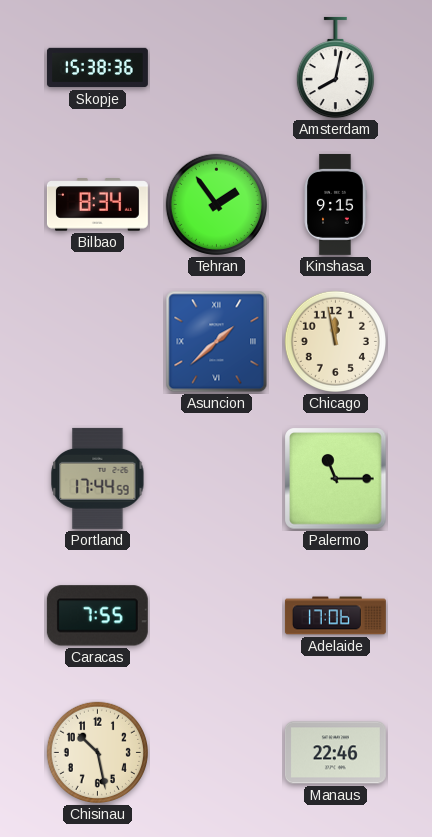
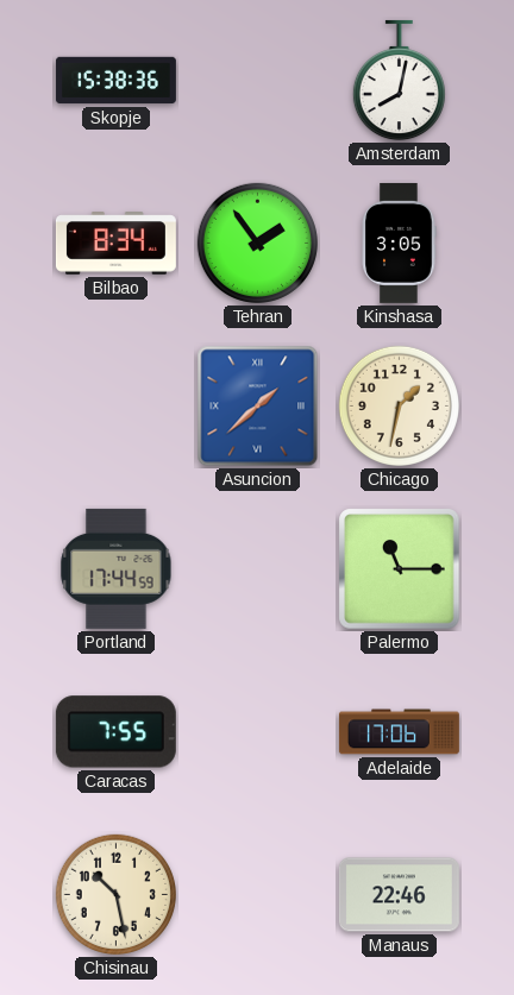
Kinshasa: 9:15 -> 3:05
Chicago: 11:58 -> 1:32
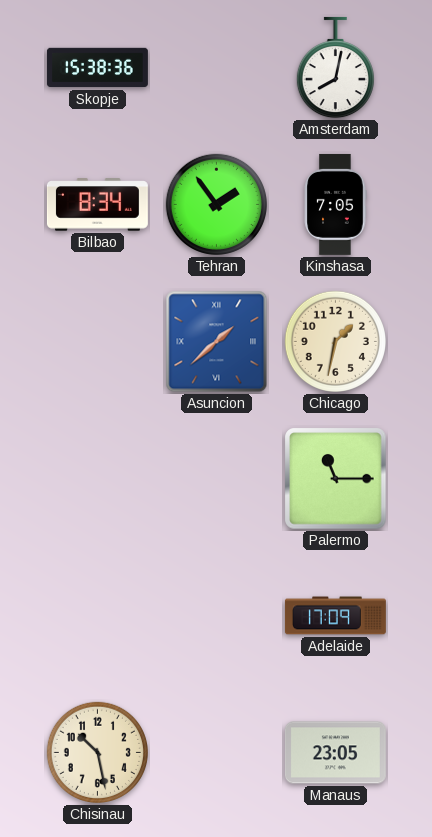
Kinshasa: 3:05 -> 7:05
Portland: 17:44 -> none
Caracas: 7:55 -> none
Adelaide: 17:06 -> 17:09
Manaus: 22:46 -> 23:05
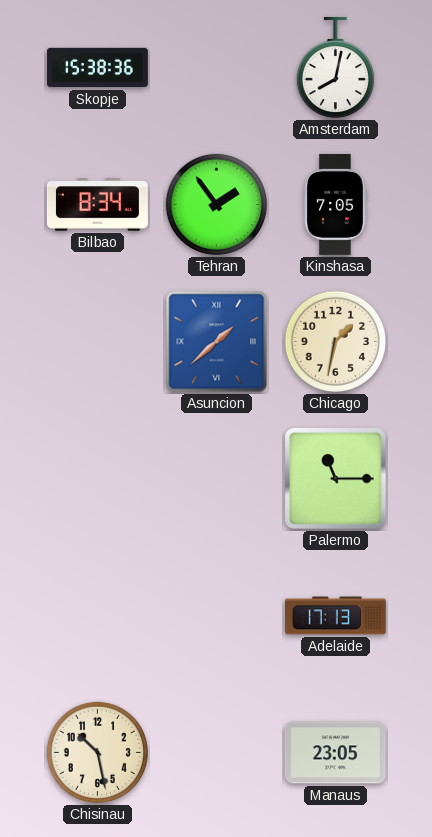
Adelaide: 17:09 -> 17:13
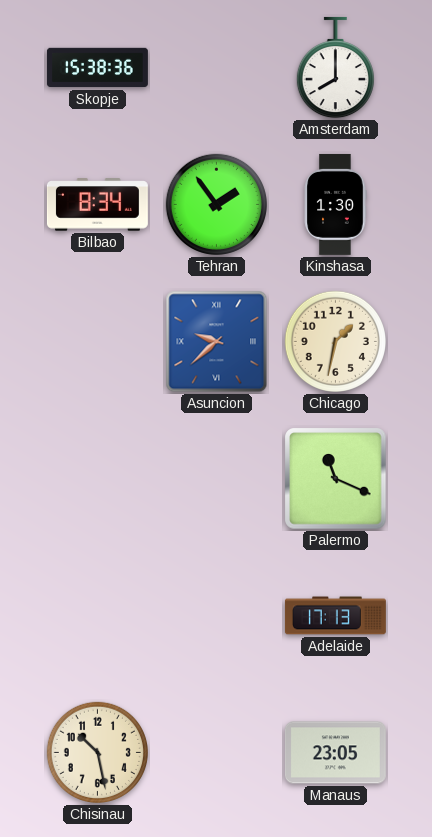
Amsterdam: 8:02 -> 8:00
Kinshasa: 7:05 -> 1:30
Asuncion: 1:38 -> 9:38
Palermo: 11:15 -> 11:19
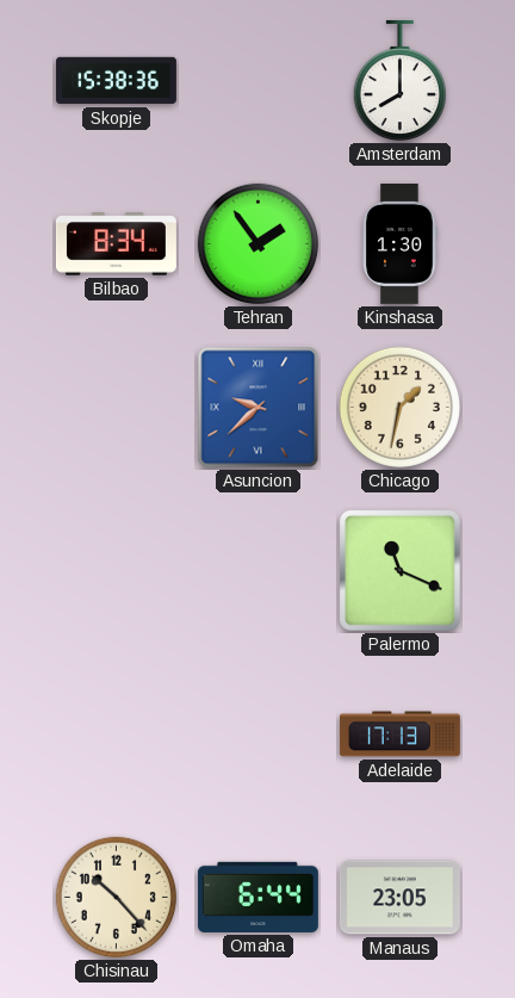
Chisinau: 10:28 -> 10:23
Omaha: none -> 6:44
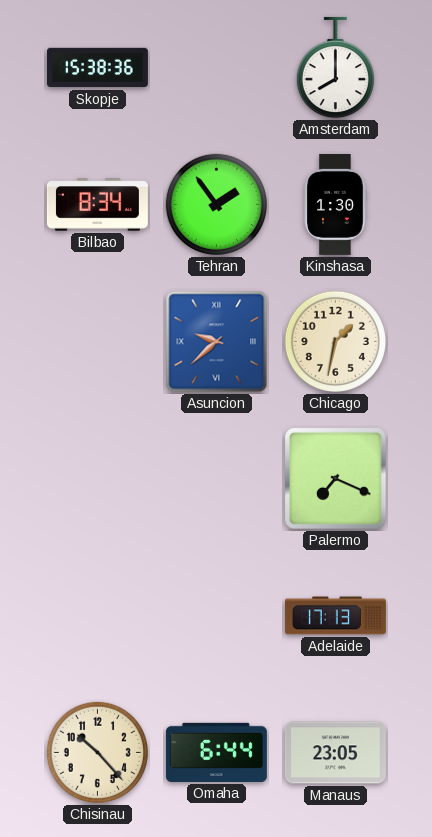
Palermo: 11:19 -> 7:19
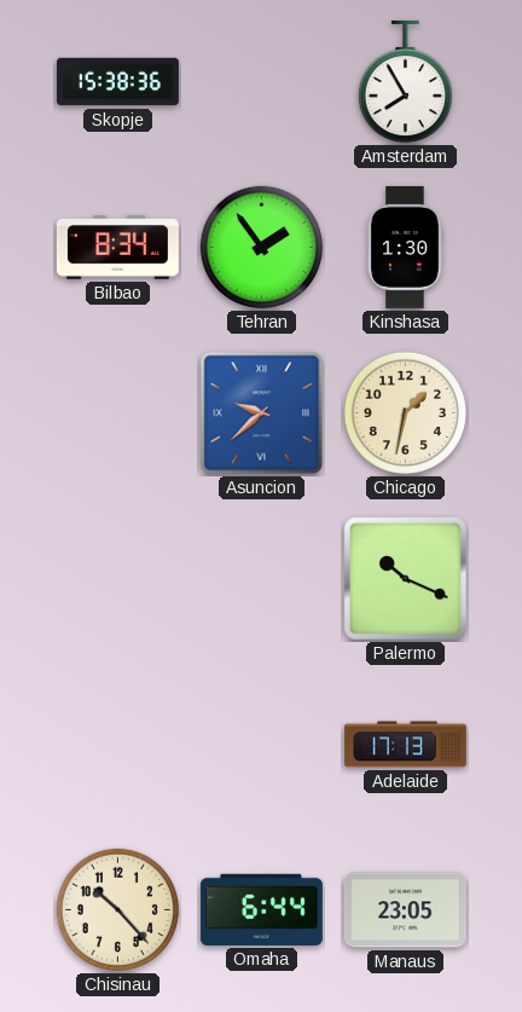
Amsterdam: 8:00 -> 7:55
Palermo: 7:19 -> 10:19
